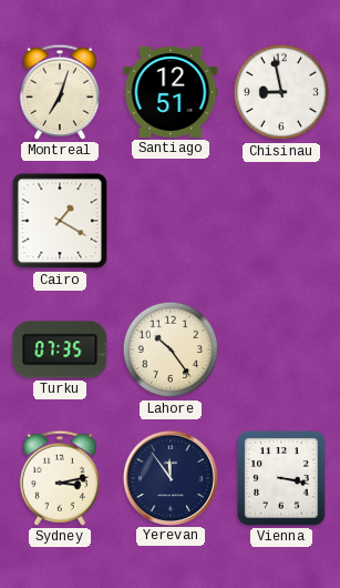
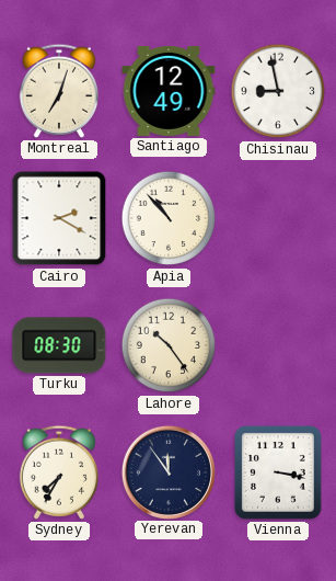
Santiago: 12:51 -> 12:49
Cairo: 1:20 -> 2:20
Apia: none -> 10:53
Turku: 07:35 -> 08:30
Sydney: 3:13 -> 7:35
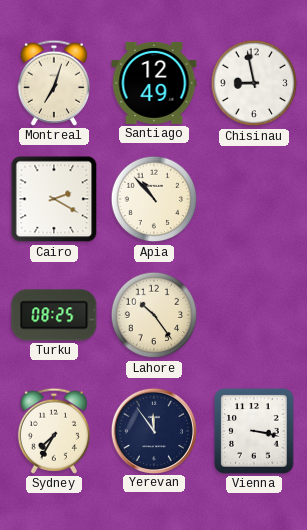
Turku: 08:30 -> 08:25
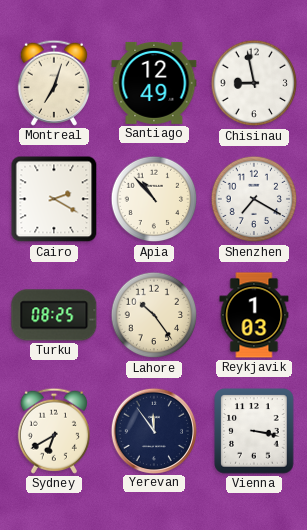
Shenzhen: none -> 7:20
Reykjavik: none -> 1:03
Sydney: 7:35 -> 6:40
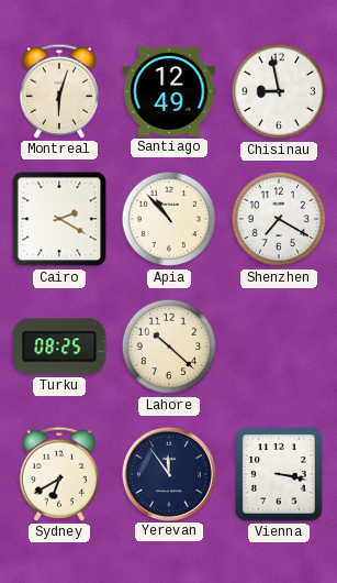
Montreal: 7:03 -> 6:03
Lahore: 10:24 -> 10:22
Reykjavik: 1:03 -> none
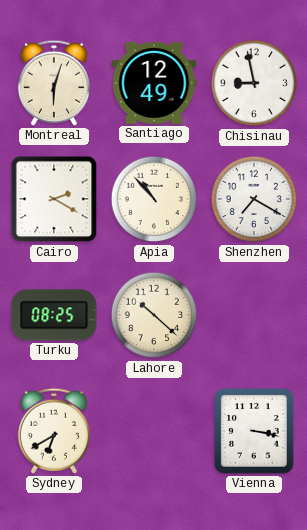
Yerevan: 11:54 -> none
